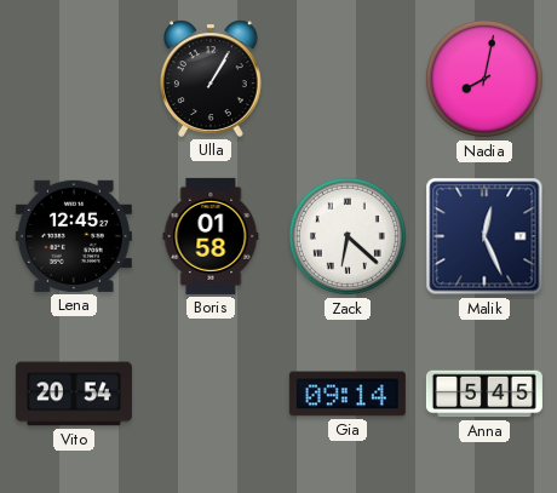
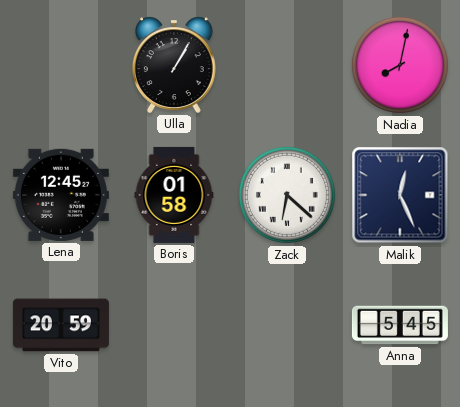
Vito: 20:54 -> 20:59
Gia: 09:14 -> none
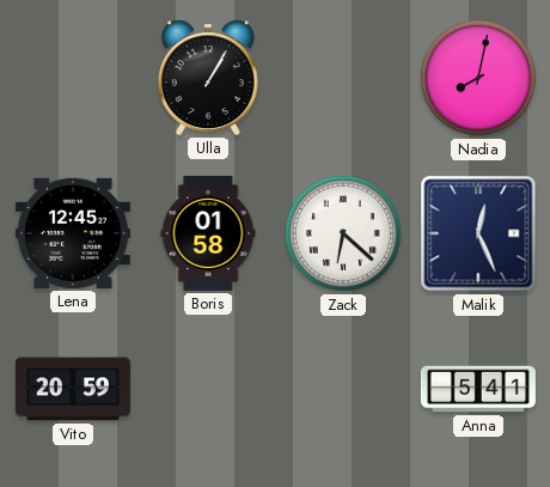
Anna: 5:45 -> 5:41
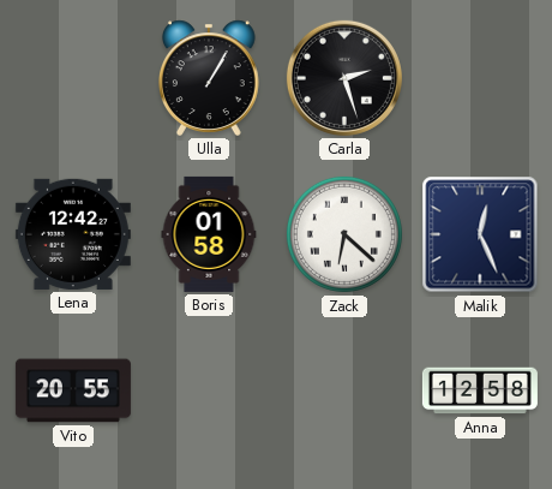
Carla: none -> 2:27
Nadia: 8:02 -> none
Lena: 12:45 -> 12:42
Vito: 20:59 -> 20:55
Anna: 5:41 -> 12:58
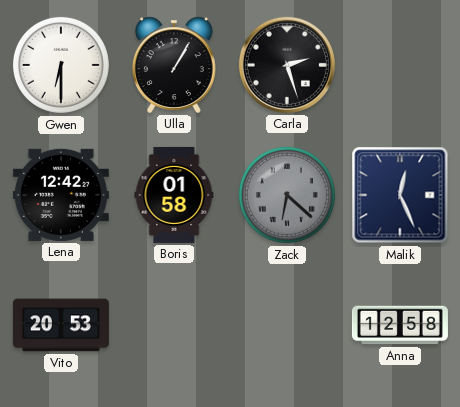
Gwen: none -> 6:30
Zack dial: white -> grey
Vito: 20:55 -> 20:53
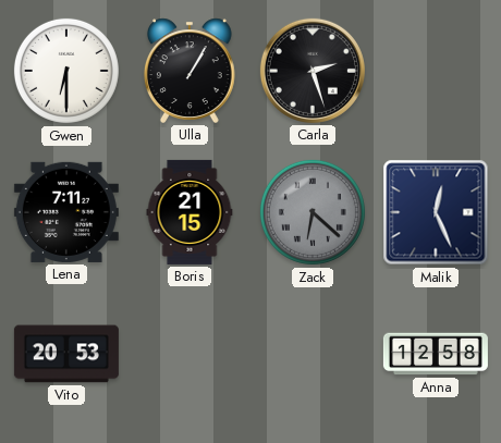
Lena: 12:42 -> 7:11
Boris: 01:58 -> 21:15
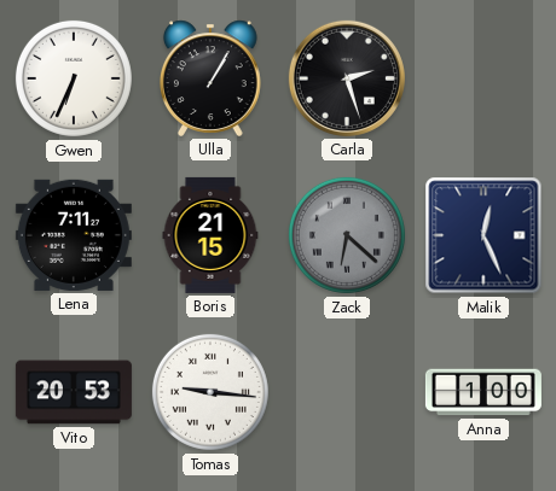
Gwen: 6:30 -> 6:34
Tomas: none -> 9:16
Anna: 12:58 -> 1:00
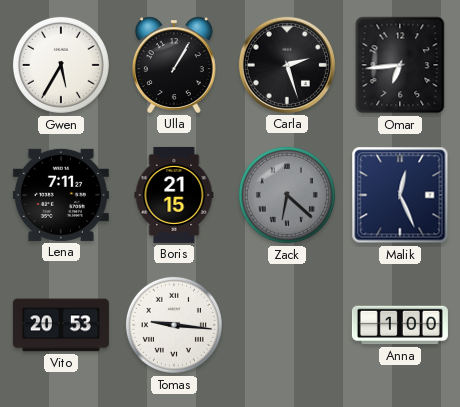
Gwen: 6:34 -> 5:35
Omar: none -> 6:44
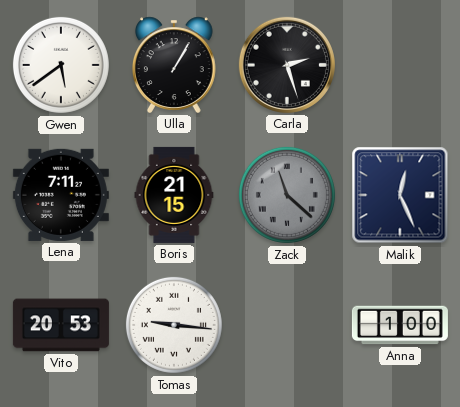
Gwen: 5:35 -> 5:39
Omar: 6:44 -> none
Zack: 6:22 -> 11:22
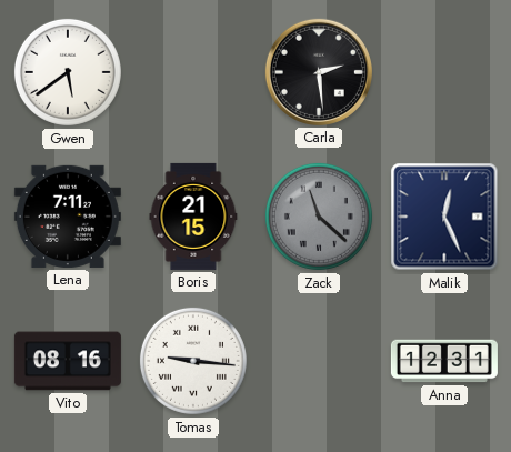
Ulla: 1:05 -> none
Carla: 2:27 -> 2:29
Vito: 20:53 -> 08:16
Anna: 1:00 -> 12:31
